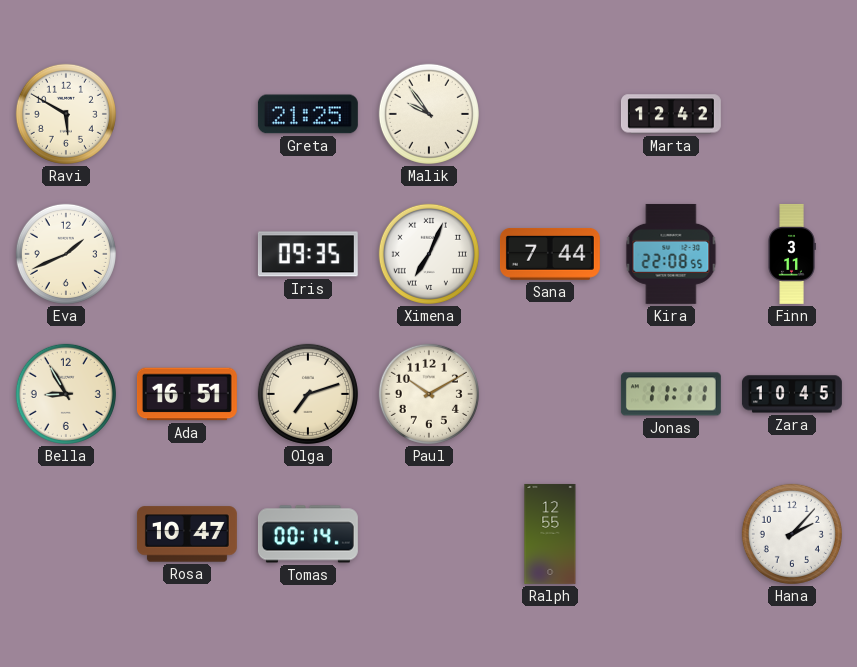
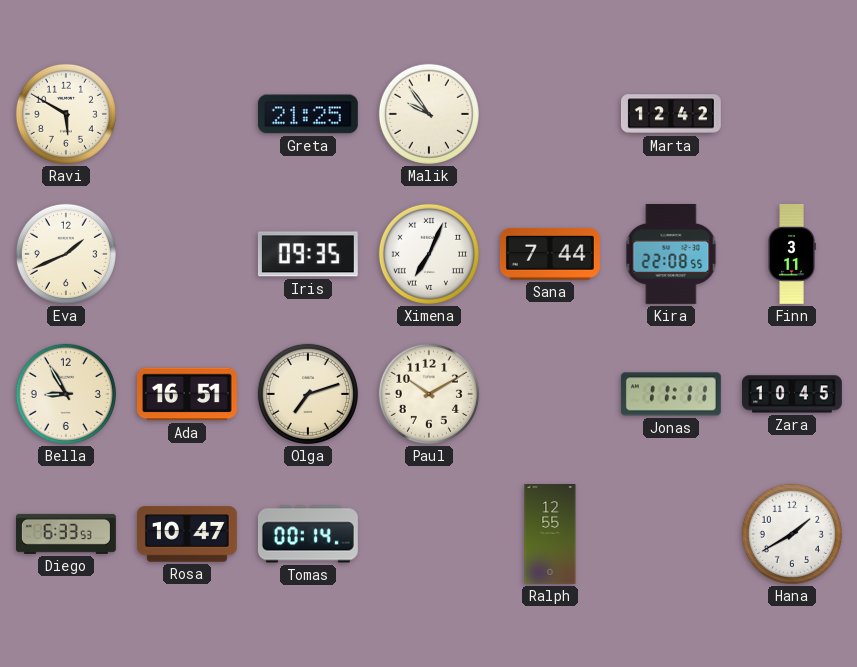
Diego: none -> 6:33
Hana: 2:07 -> 1:40
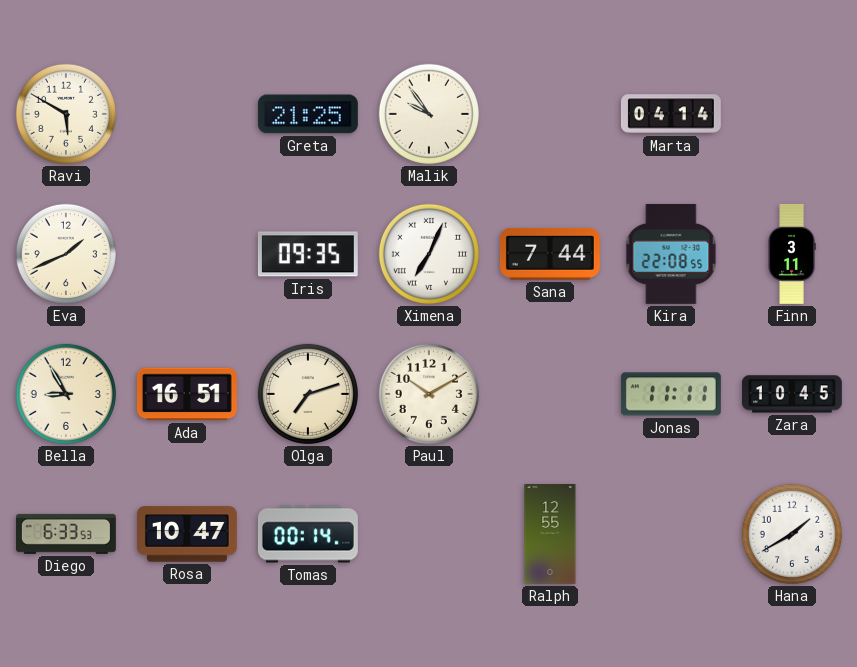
Marta: 12:42 -> 04:14
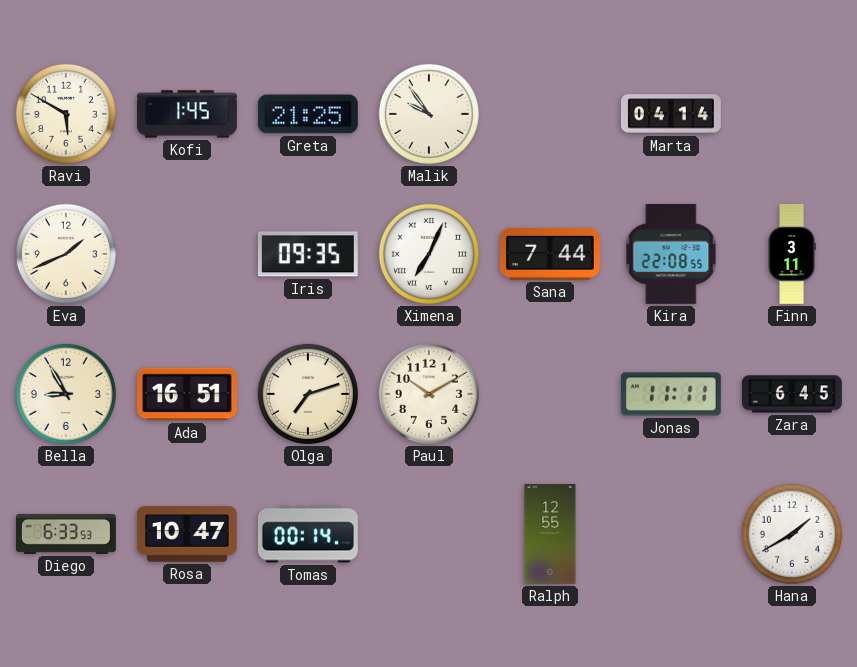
Kofi: none -> 1:45
Zara: 10:45 -> 6:45
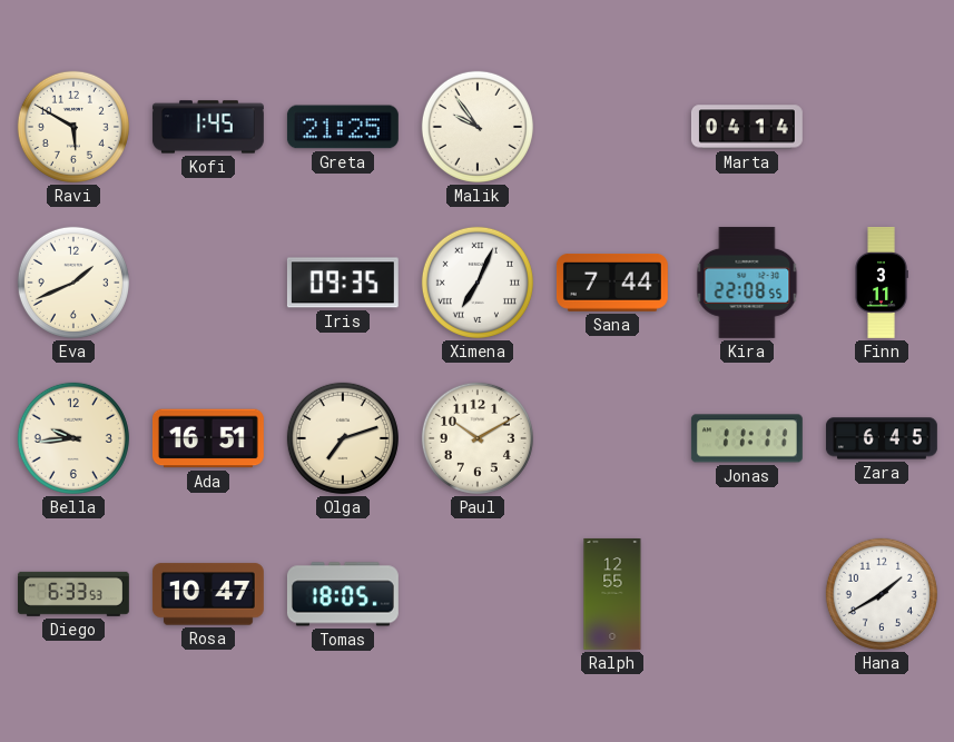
Bella: 8:55 -> 9:44
Tomas: 00:14 -> 18:05
